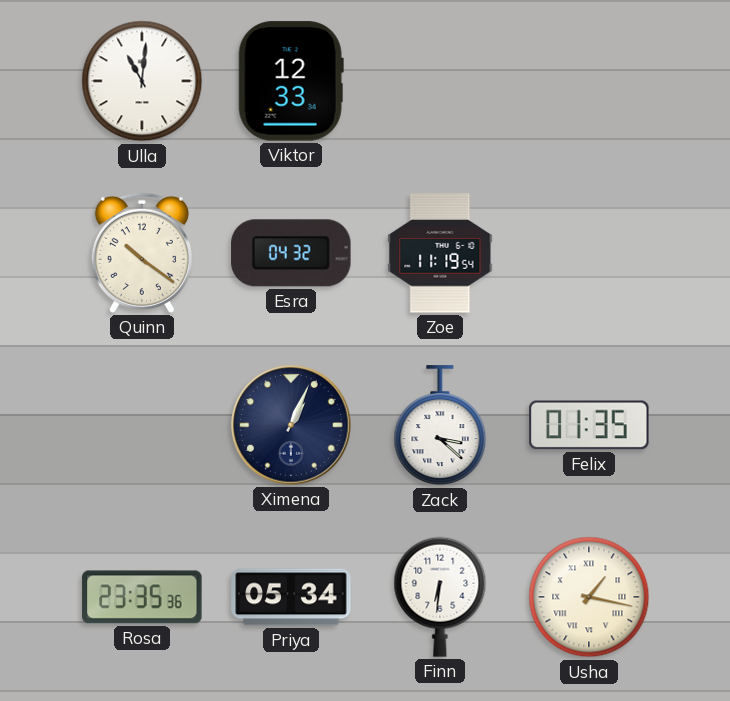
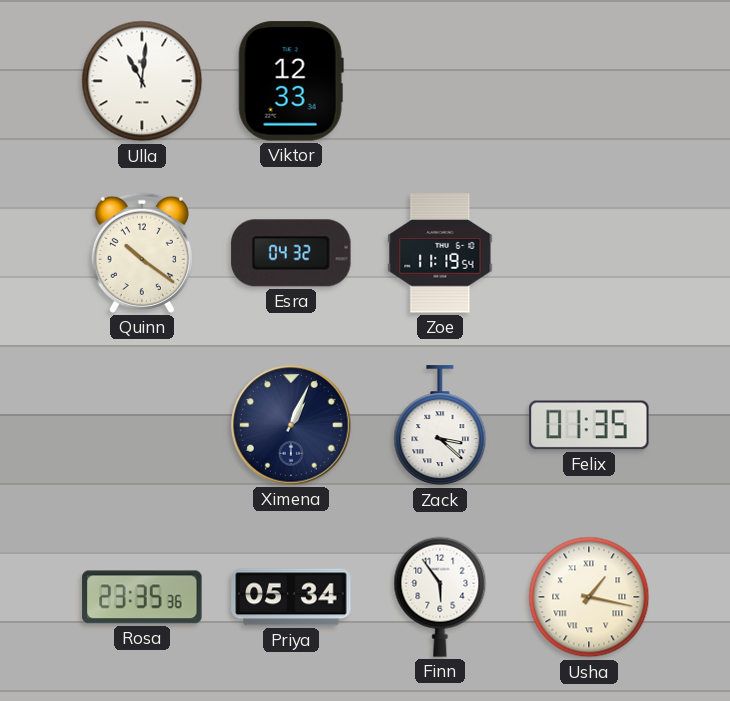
Finn: 6:31 -> 5:54
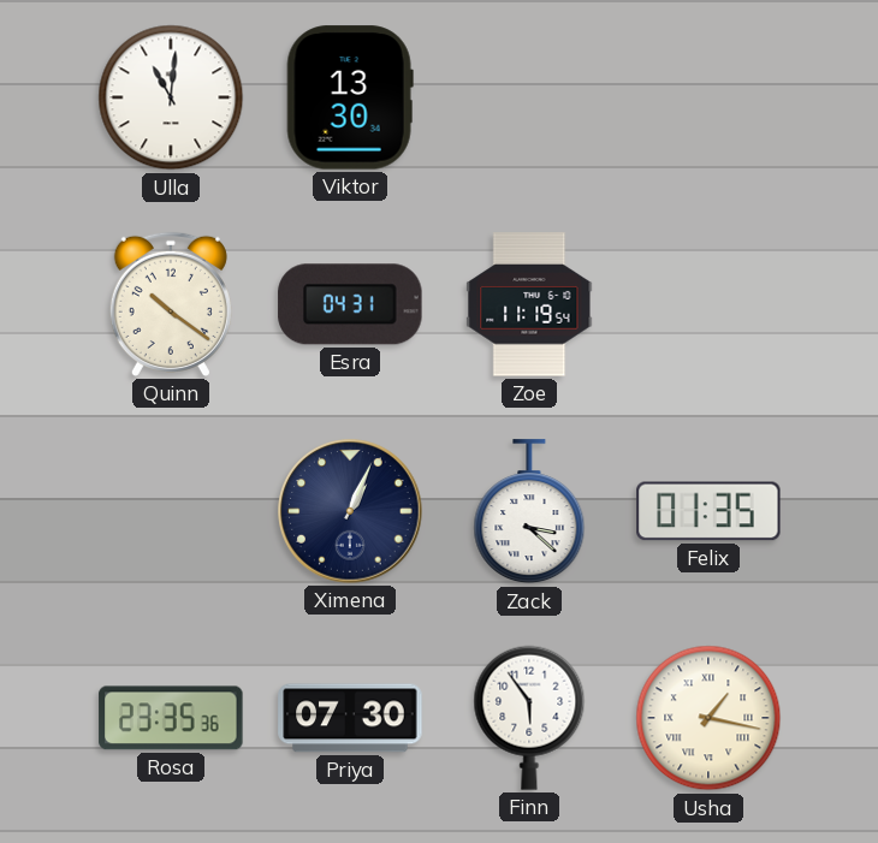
Viktor: 12:33 -> 13:30
Esra: 04:32 -> 04:31
Priya: 05:34 -> 07:30
